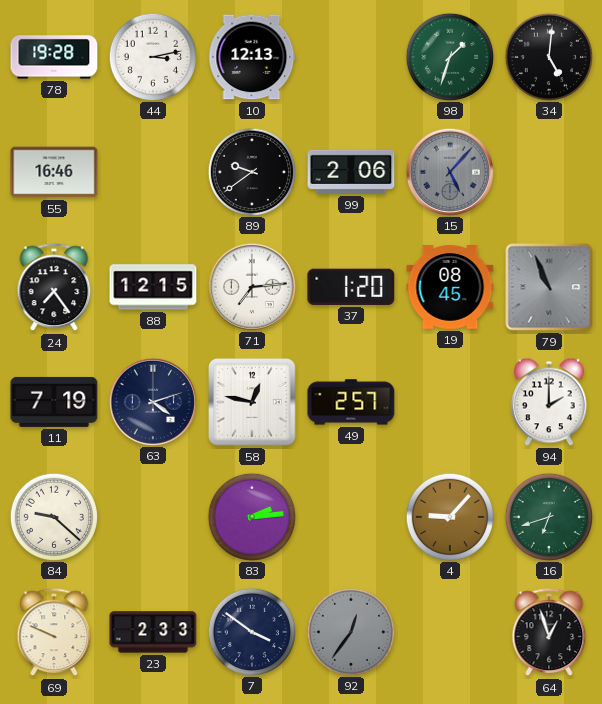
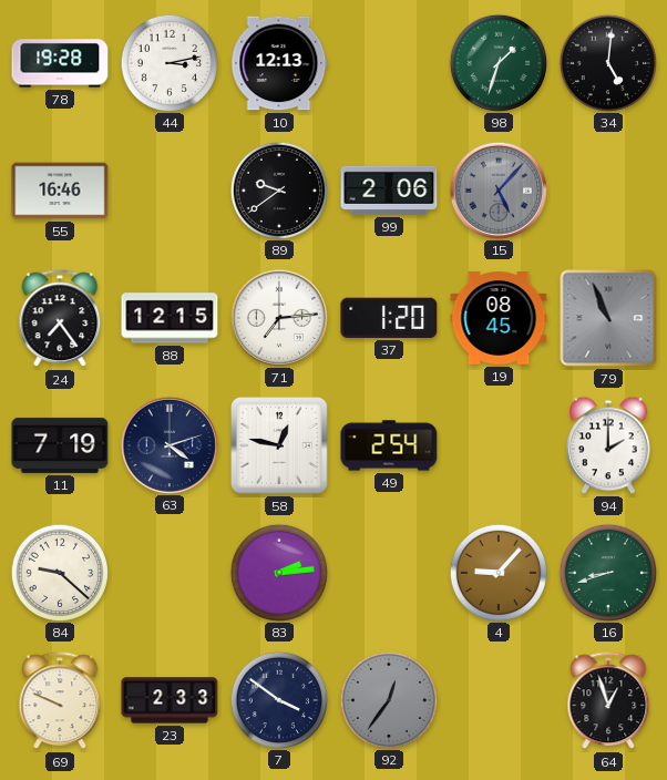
49: 2:57 -> 2:54
16: 6:42 -> 8:42
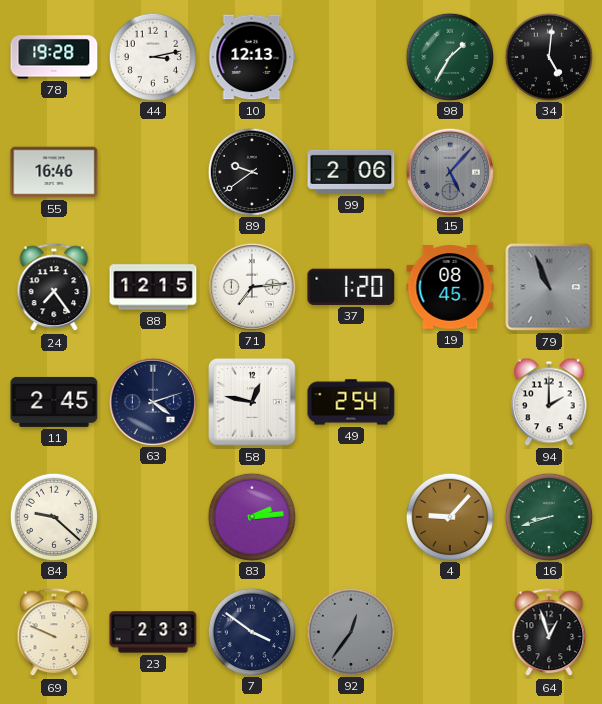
98: 1:33 -> 1:35
11: 7:19 -> 2:45
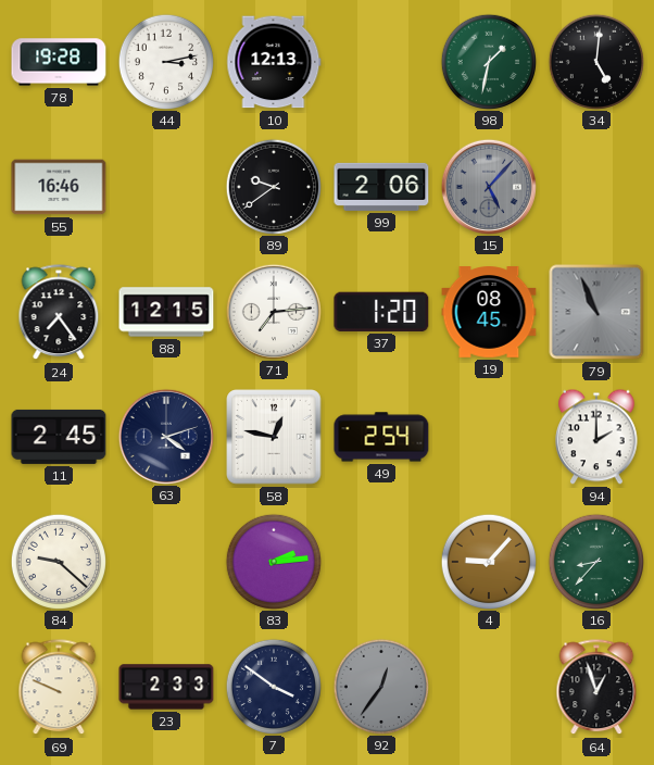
98: 1:35 -> 1:32
16: 8:42 -> 8:37
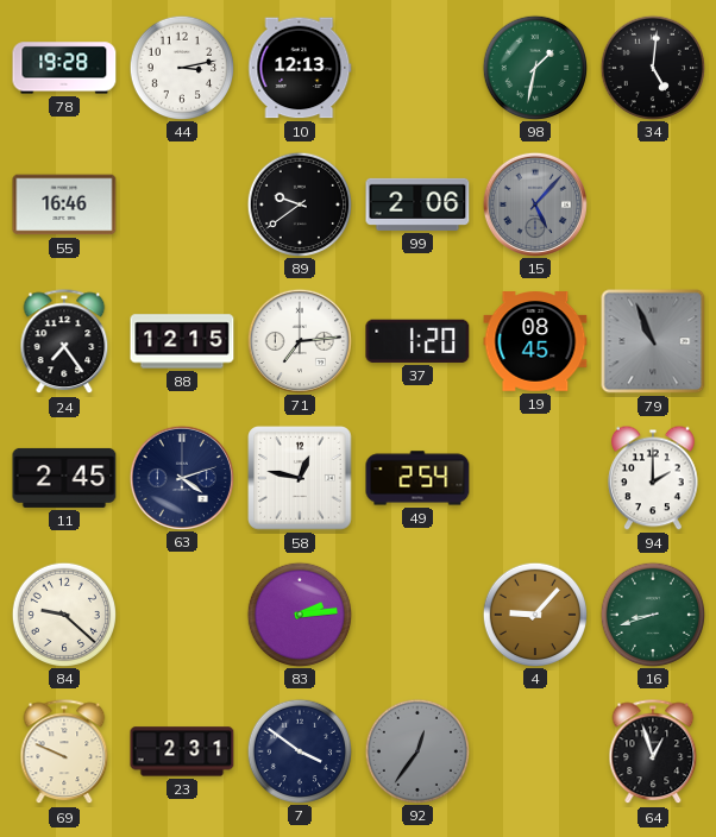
16: 8:37 -> 8:42
23: 2:33 -> 2:31
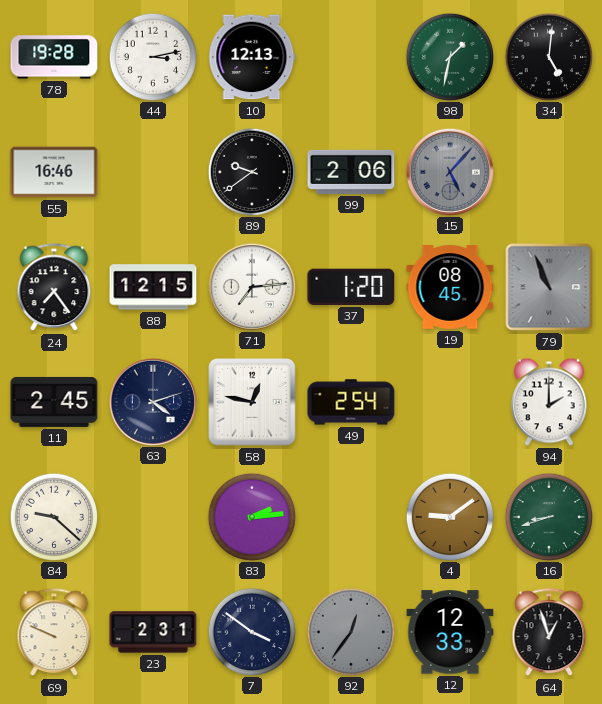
4: 9:07 -> 9:09
12: none -> 12:33
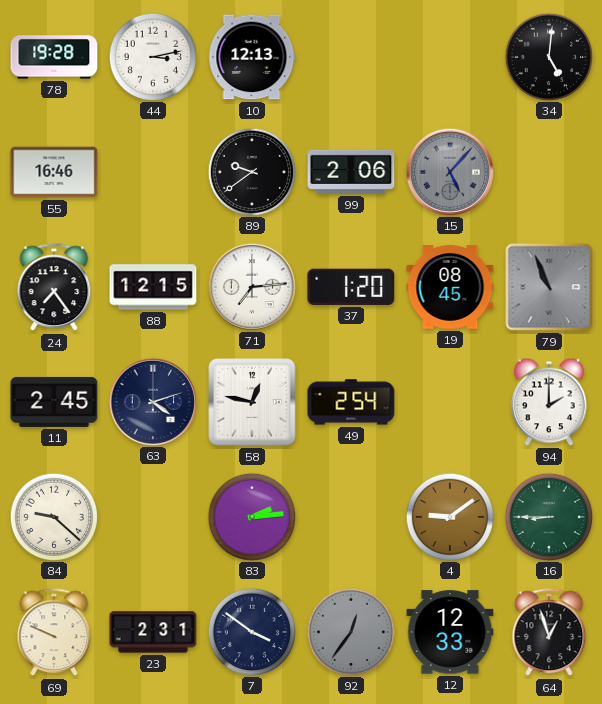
98: 1:32 -> none
16: 8:42 -> 8:45
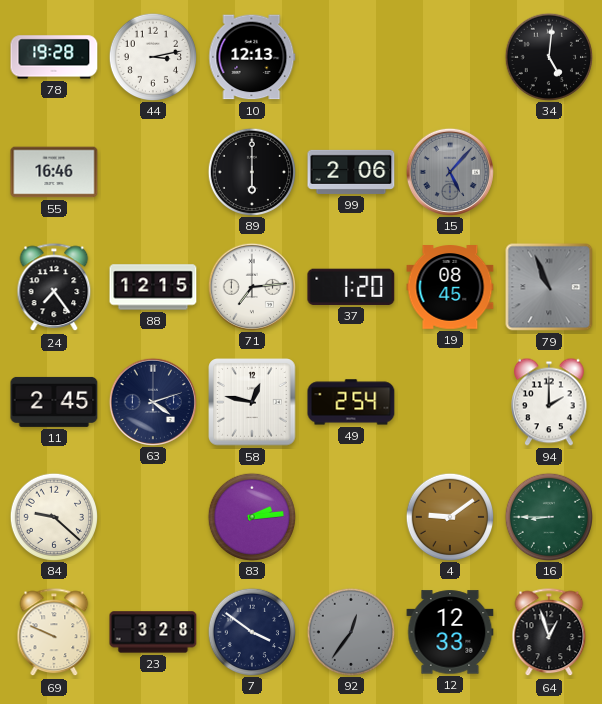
89: 9:39 -> 6:00
23: 2:31 -> 3:28
